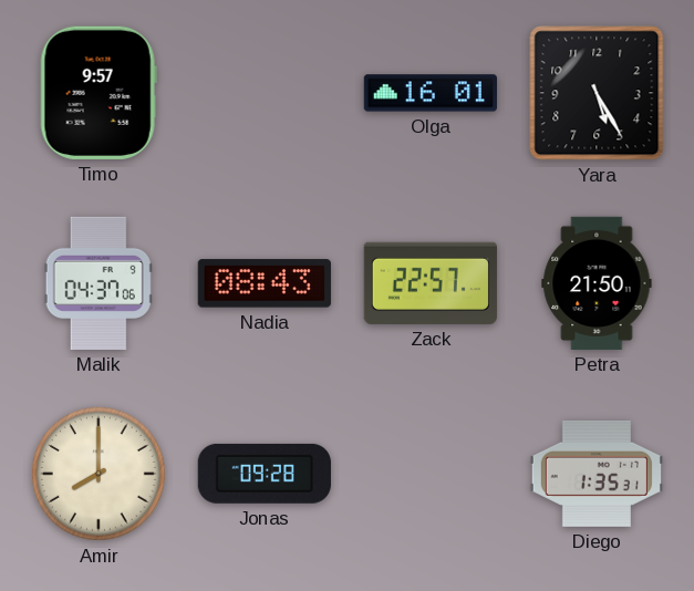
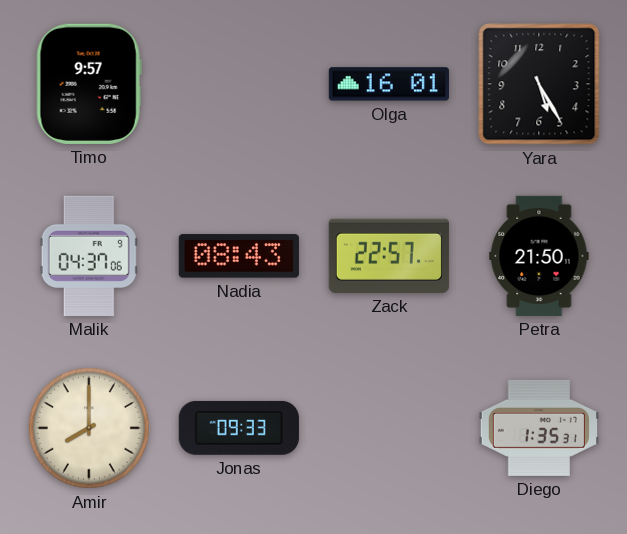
Jonas: 09:28 -> 09:33
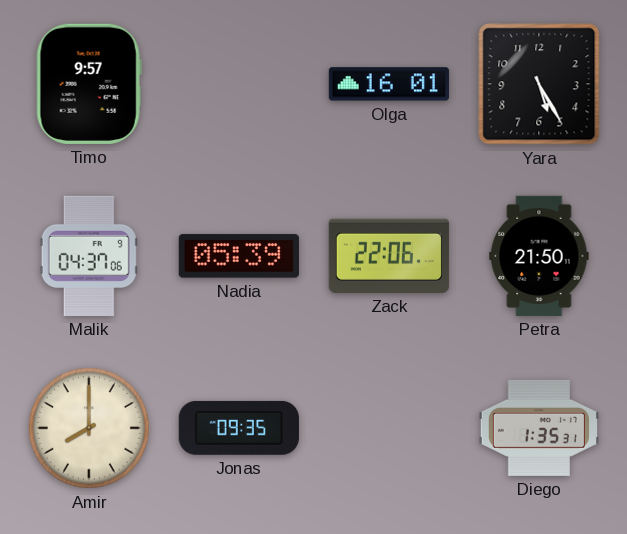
Nadia: 08:43 -> 05:39
Zack: 22:57 -> 22:06
Jonas: 09:33 -> 09:35
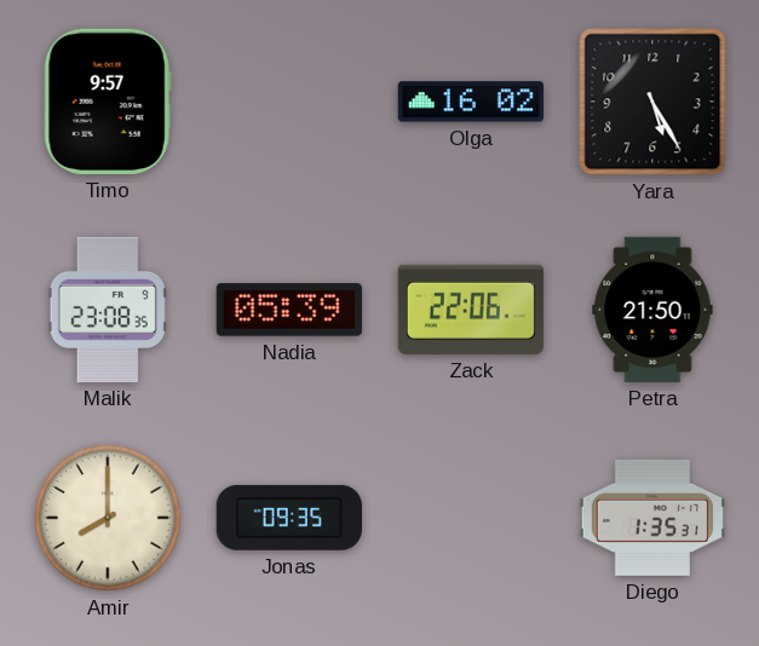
Olga: 16:01 -> 16:02
Malik: 04:37 -> 23:08
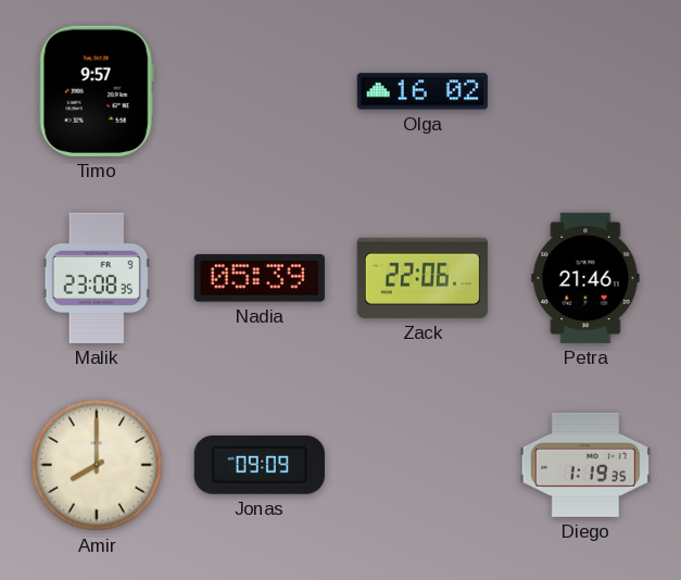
Yara: 5:25 -> none
Petra: 21:50 -> 21:46
Jonas: 09:35 -> 09:09
Diego: 1:35 -> 1:19
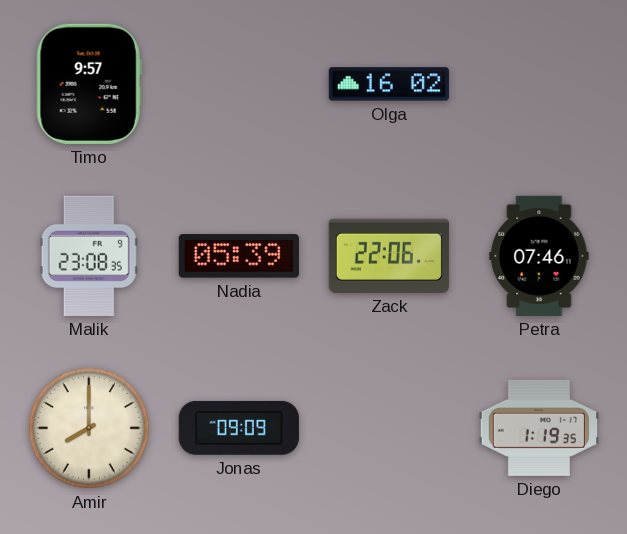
Petra: 21:46 -> 07:46
